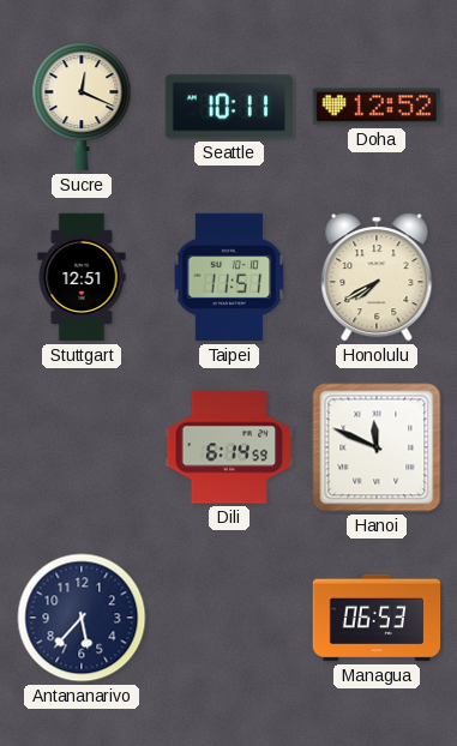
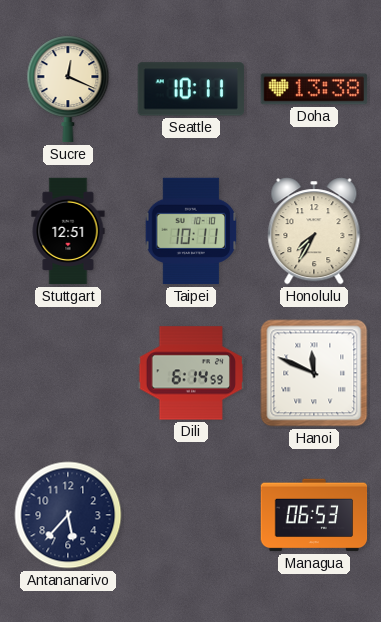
Doha: 12:52 -> 13:38
Taipei: 11:51 -> 10:11
Honolulu: 7:40 -> 7:35
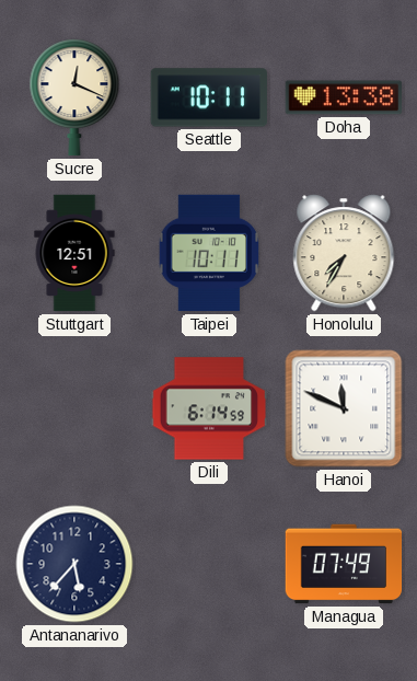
Managua: 06:53 -> 07:49
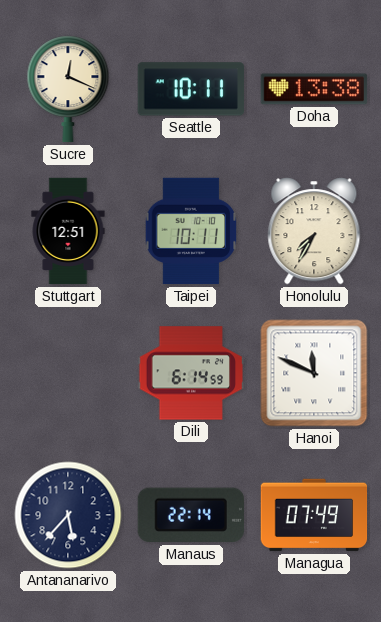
Manaus: none -> 22:14
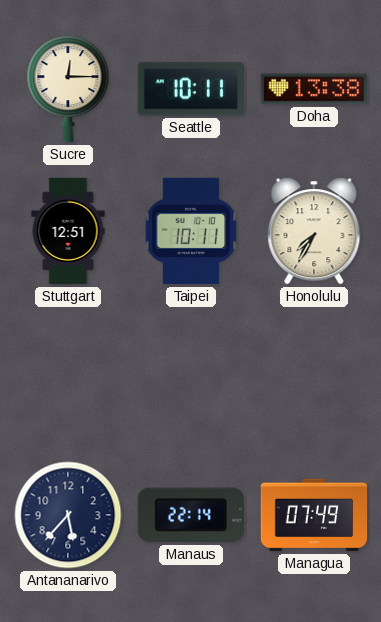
Sucre: 12:19 -> 12:15
Dili: 6:14 -> none
Hanoi: 11:49 -> none
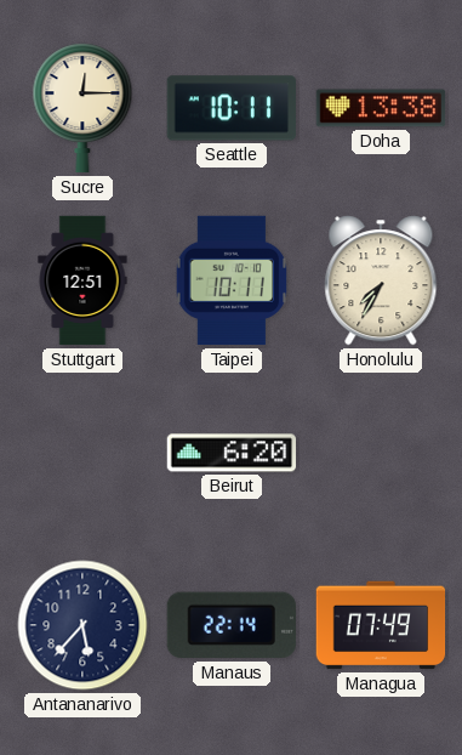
Beirut: none -> 6:20
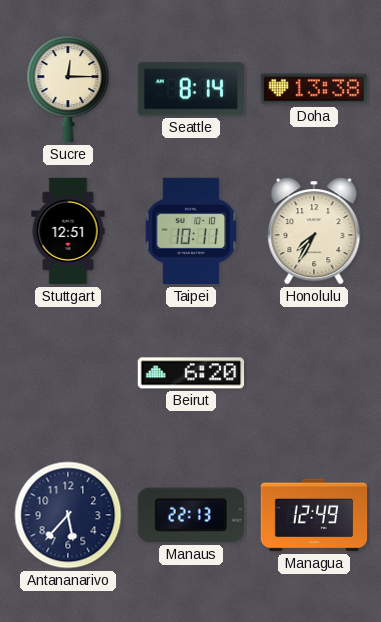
Seattle: 10:11 -> 8:14
Manaus: 22:14 -> 22:13
Managua: 07:49 -> 12:49
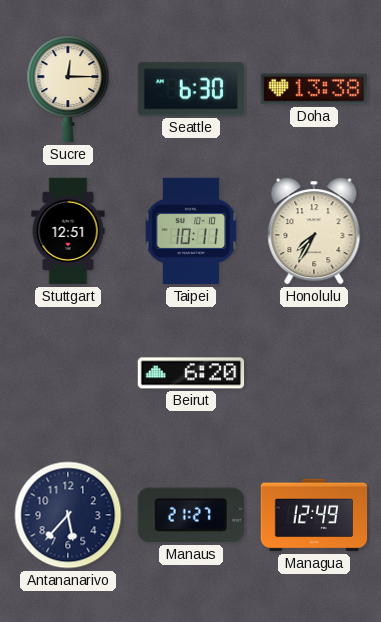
Seattle: 8:14 -> 6:30
Manaus: 22:13 -> 21:27
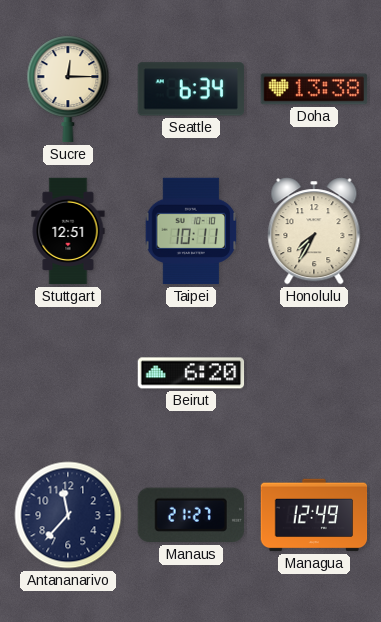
Seattle: 6:30 -> 6:34
Antananarivo: 5:37 -> 11:37
